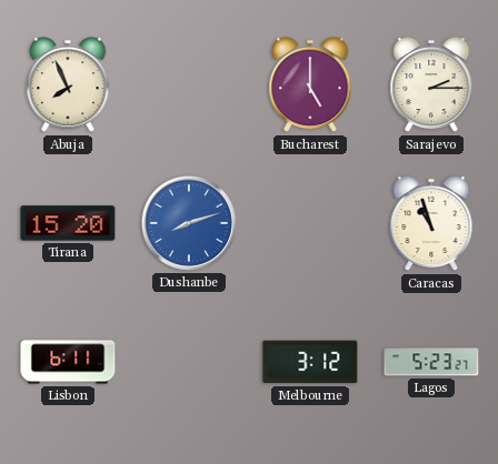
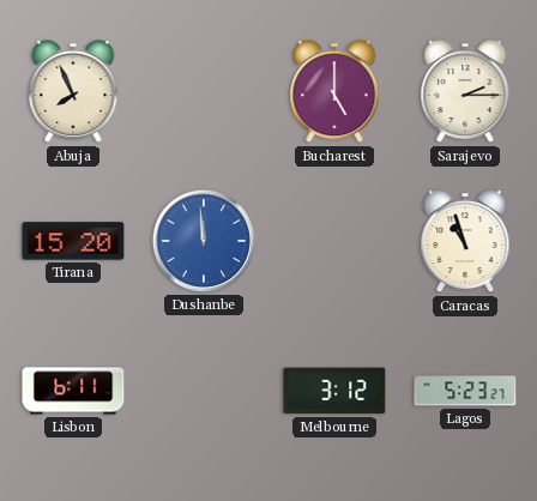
Dushanbe: 8:12 -> 11:59
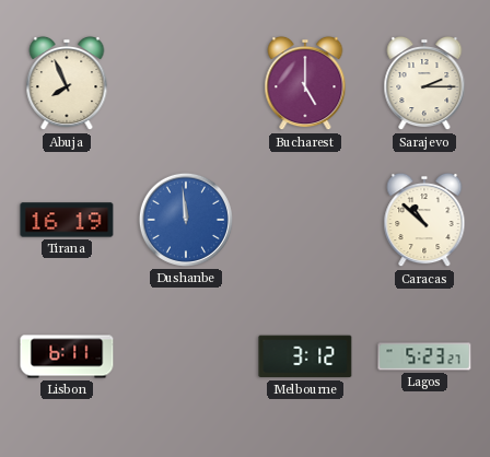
Tirana: 15:20 -> 16:19
Caracas: 10:57 -> 10:52
